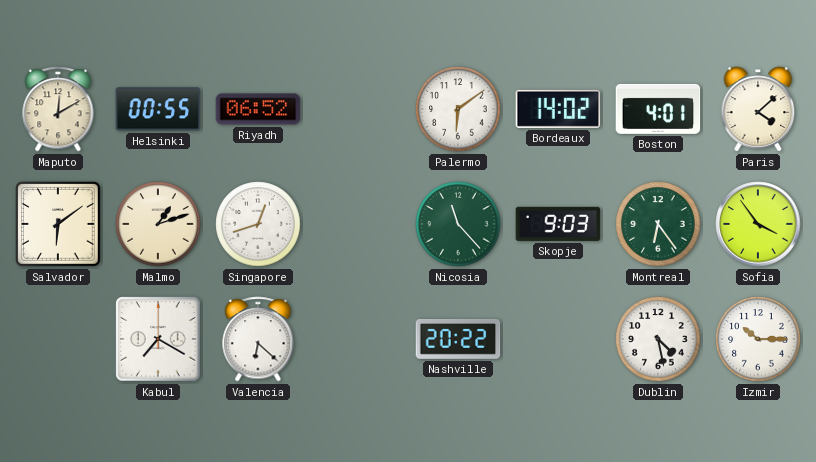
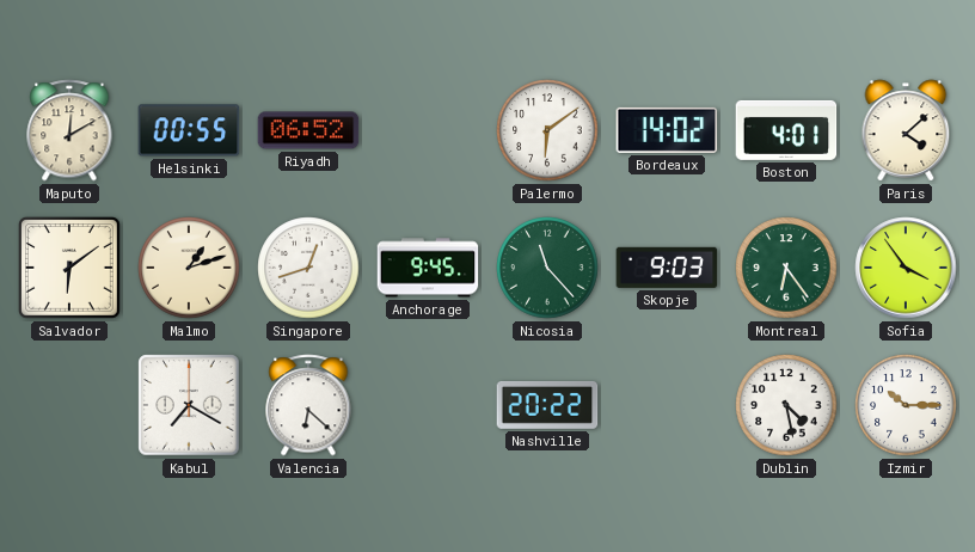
Anchorage: none -> 9:45
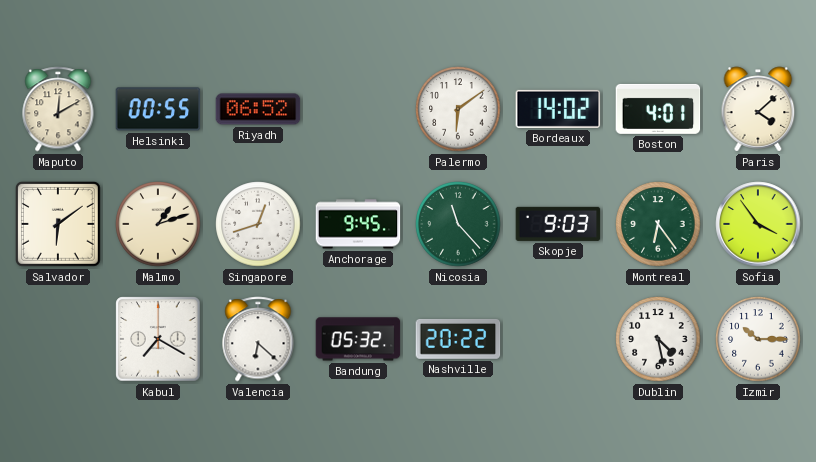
Bandung: none -> 05:32
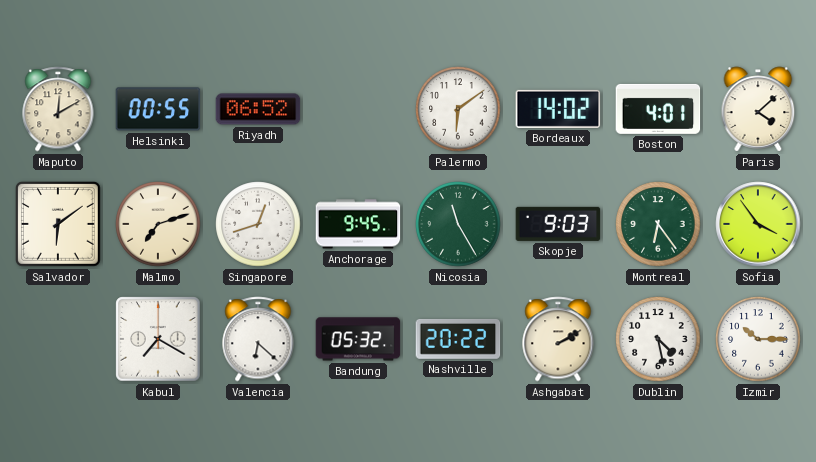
Malmo: 1:12 -> 7:12
Nicosia: 11:23 -> 11:25
Ashgabat: none -> 2:10
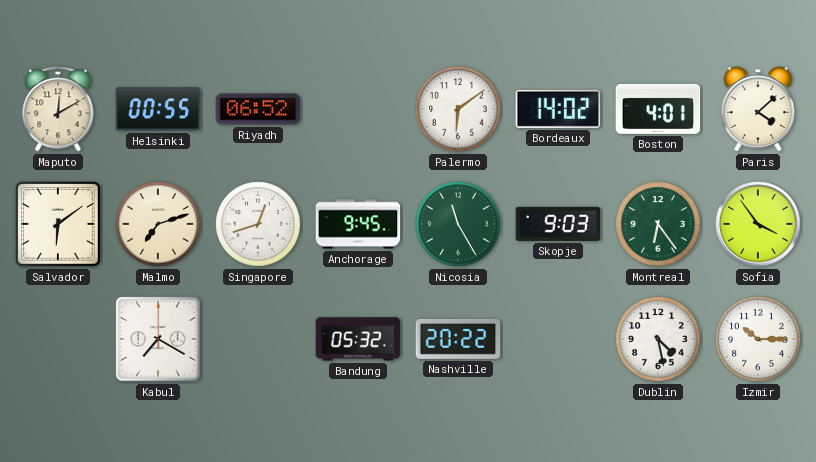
Valencia: 6:22 -> none
Ashgabat: 2:10 -> none
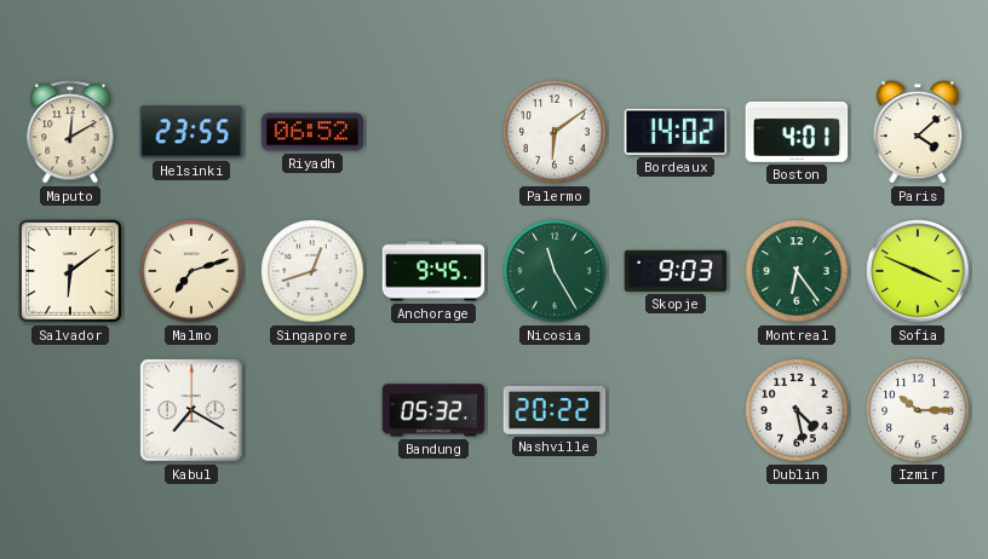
Helsinki: 00:55 -> 23:55
Sofia: 3:54 -> 3:49
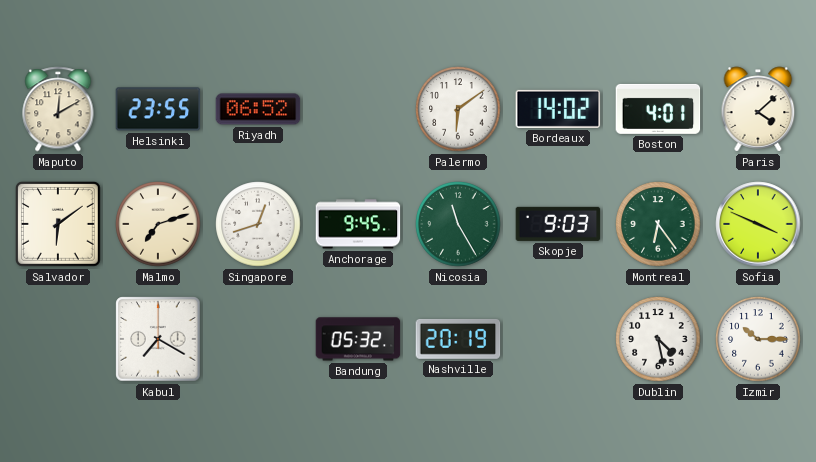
Nashville: 20:22 -> 20:19
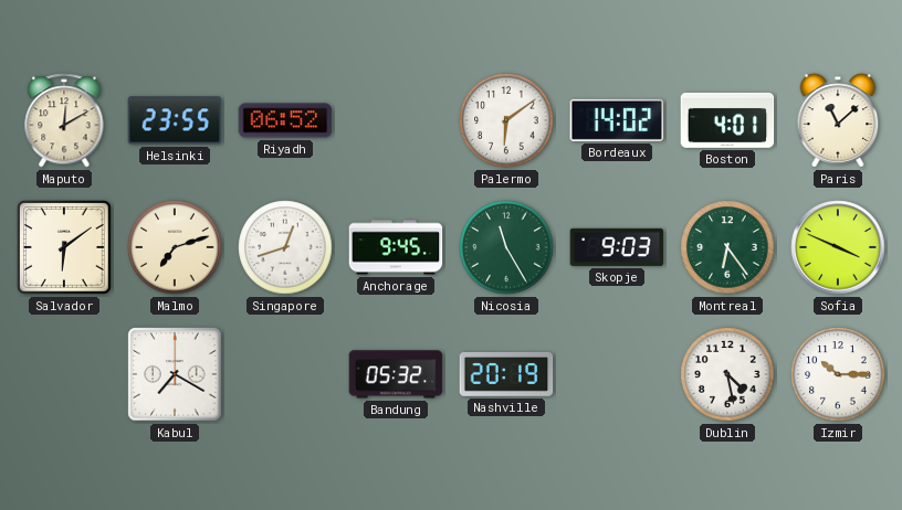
Paris: 4:08 -> 11:08
